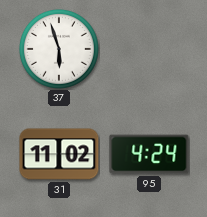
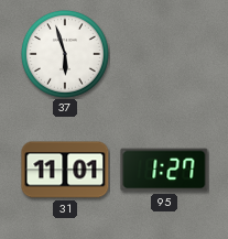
31: 11:02 -> 11:01
95: 4:24 -> 1:27
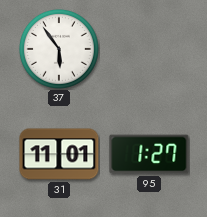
37: 5:57 -> 5:54
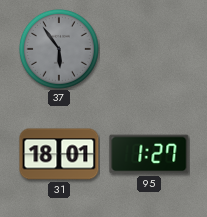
37 dial: white -> grey
31: 11:01 -> 18:01
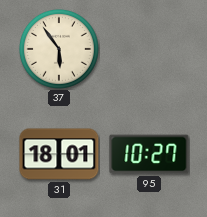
37 dial: grey -> cream
95: 1:27 -> 10:27
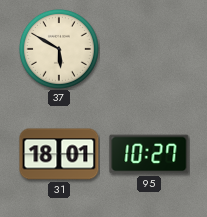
37: 5:54 -> 5:50
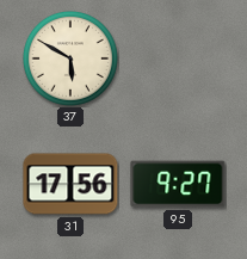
31: 18:01 -> 17:56
95: 10:27 -> 9:27
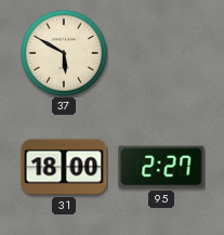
31: 17:56 -> 18:00
95: 9:27 -> 2:27
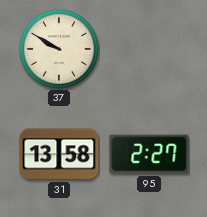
37: 5:50 -> 9:50
31: 18:00 -> 13:58
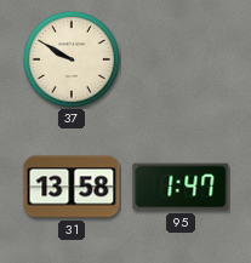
95: 2:27 -> 1:47
